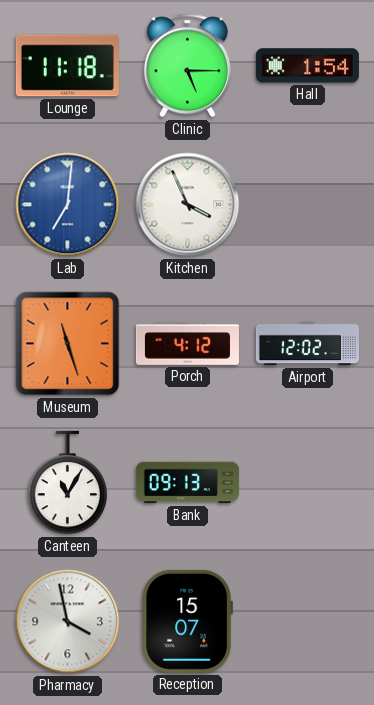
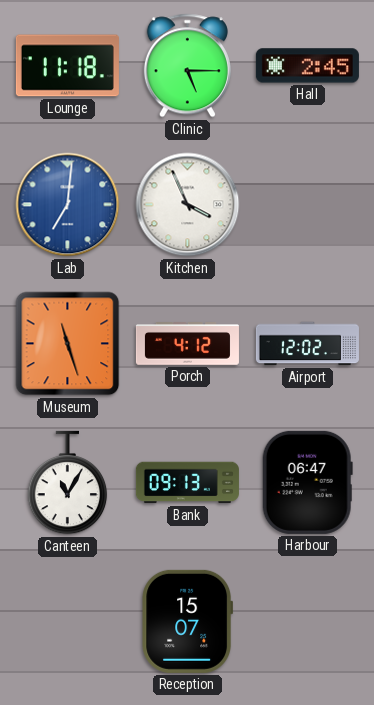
Hall: 1:54 -> 2:45
Harbour: none -> 06:47
Pharmacy: 3:58 -> none
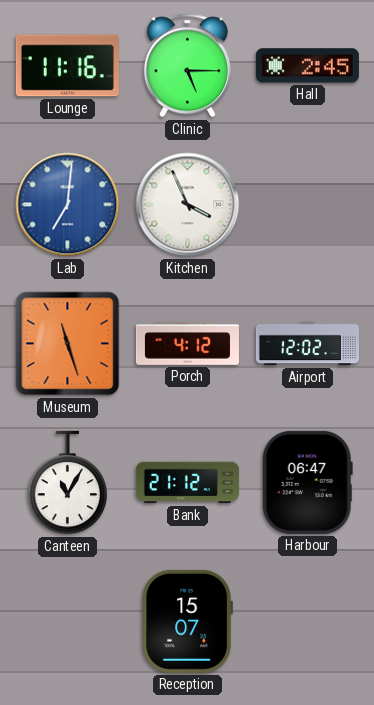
Lounge: 11:18 -> 11:16
Bank: 09:13 -> 21:12
